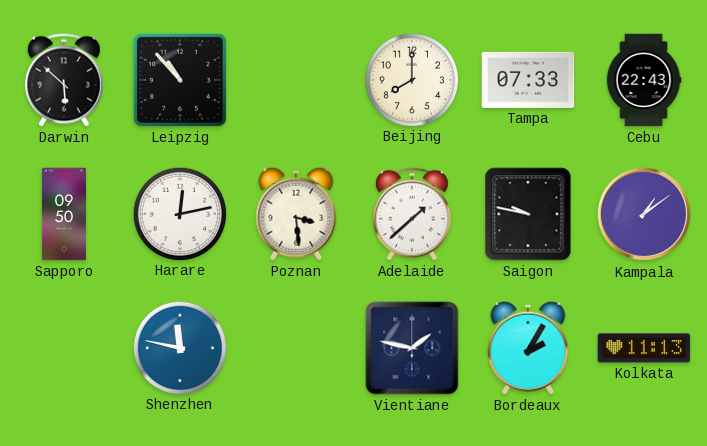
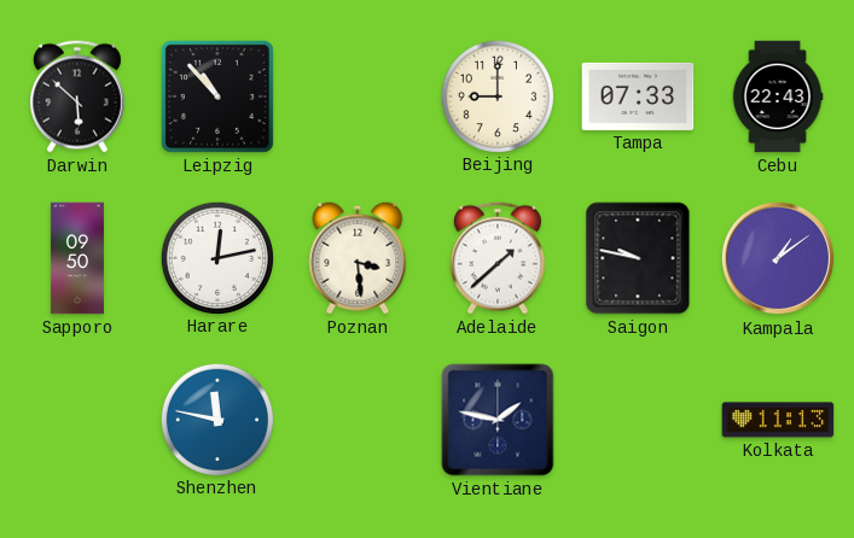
Beijing: 8:00 -> 9:00
Bordeaux: 2:05 -> none
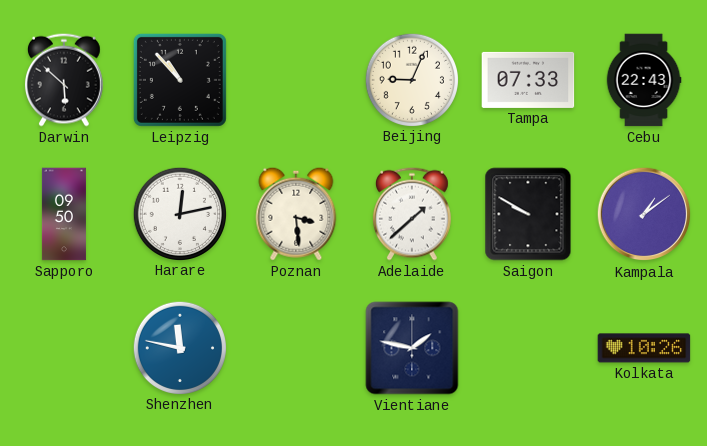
Beijing: 9:00 -> 9:04
Saigon: 9:47 -> 9:50
Kolkata: 11:13 -> 10:26
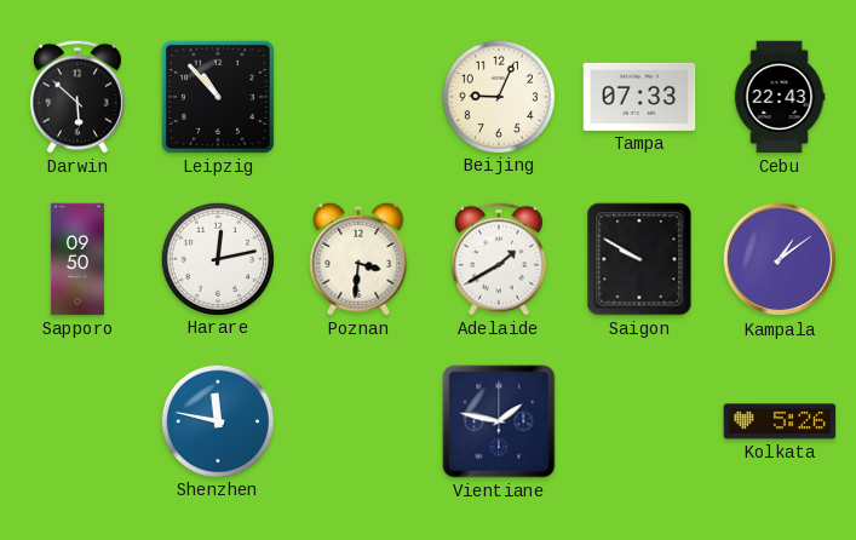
Poznan: 3:29 -> 3:31
Adelaide: 1:38 -> 1:40
Kolkata: 10:26 -> 5:26
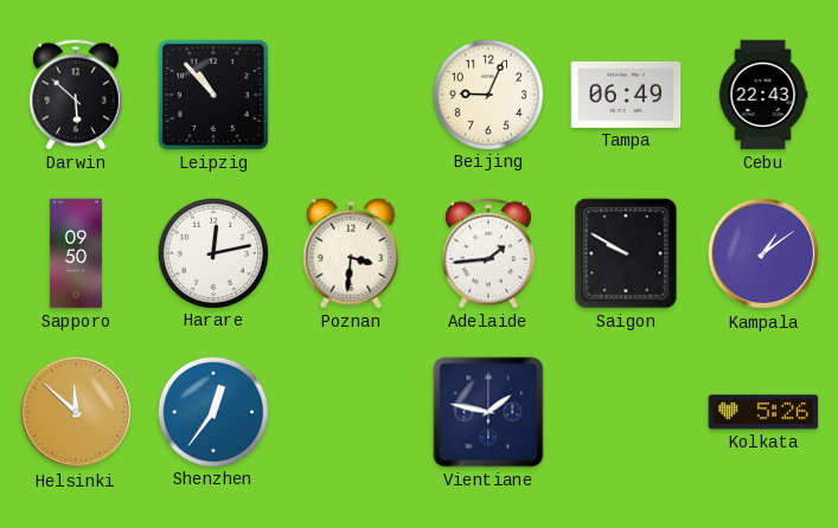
Tampa: 07:33 -> 06:49
Adelaide: 1:40 -> 1:44
Helsinki: none -> 11:52
Shenzhen: 11:47 -> 12:36
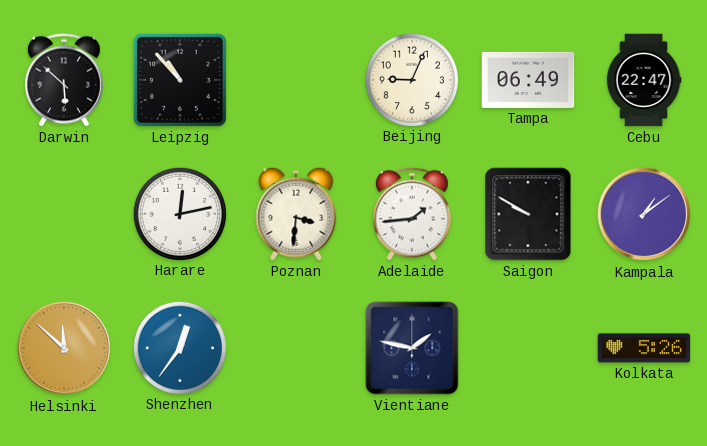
Cebu: 22:43 -> 22:47
Sapporo: 09:50 -> none
